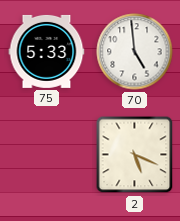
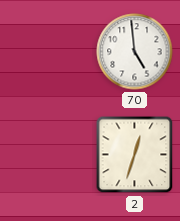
75: 5:33 -> none
2: 5:19 -> 12:33
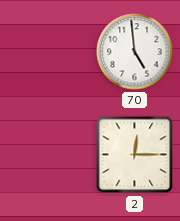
2: 12:33 -> 12:15
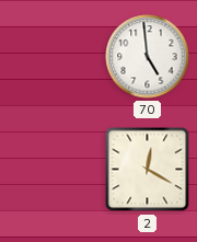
2: 12:15 -> 12:20
